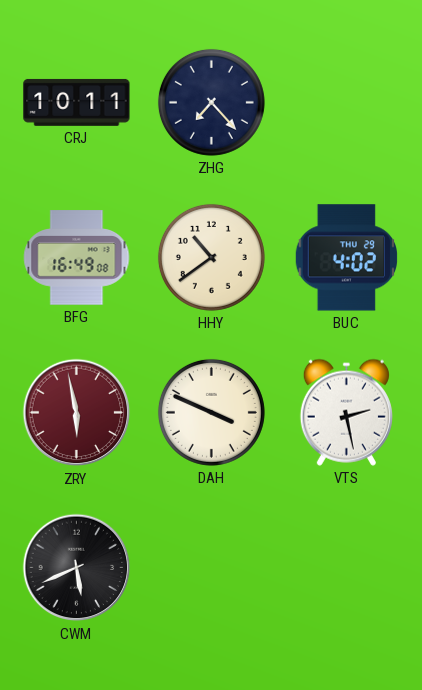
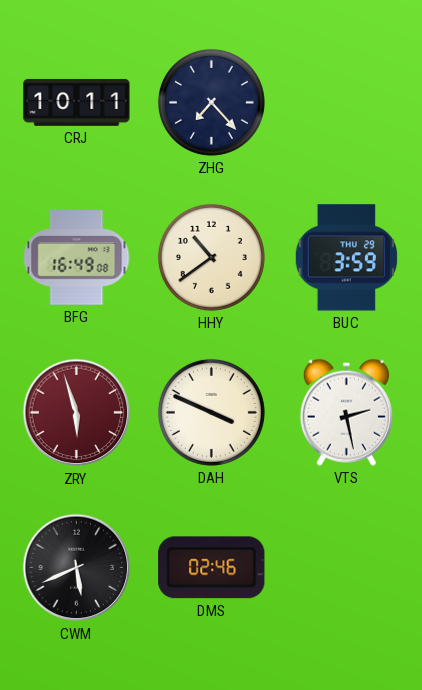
BUC: 4:02 -> 3:59
ZRY: 5:58 -> 5:57
DMS: none -> 02:46
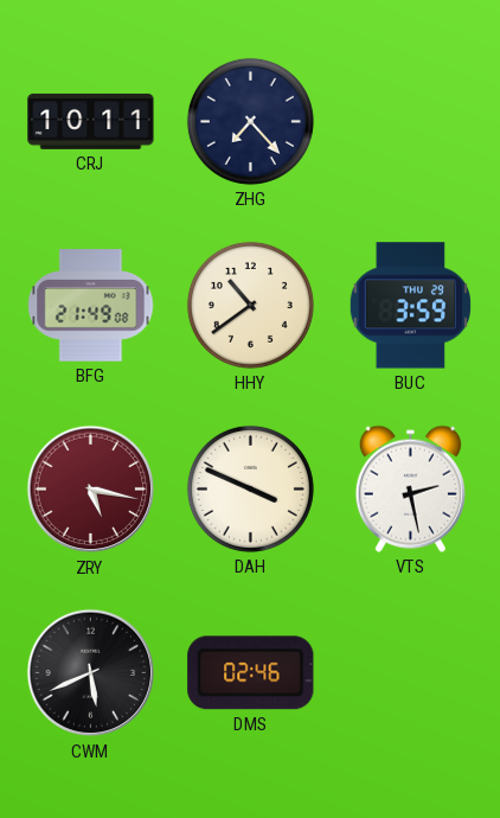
BFG: 16:49 -> 21:49
ZRY: 5:57 -> 5:17
